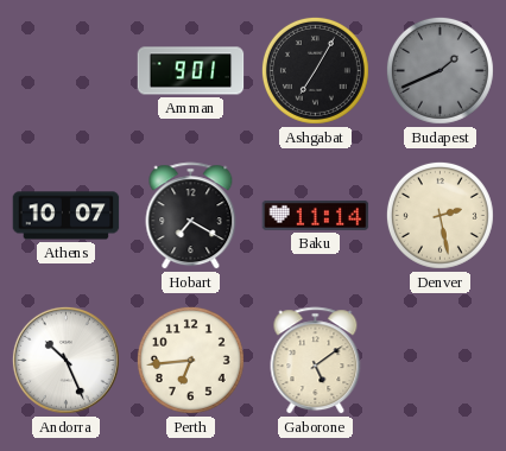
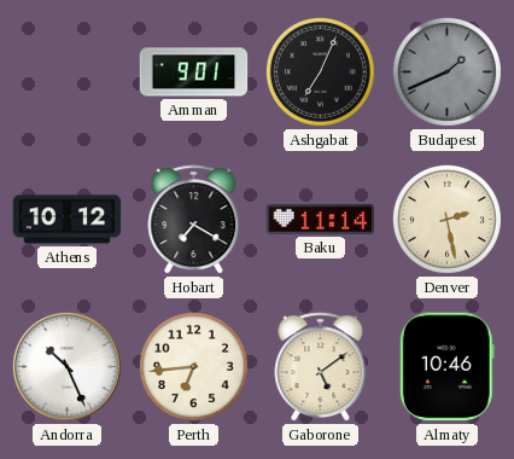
Ashgabat: 7:05 -> 7:04
Athens: 10:07 -> 10:12
Almaty: none -> 10:46
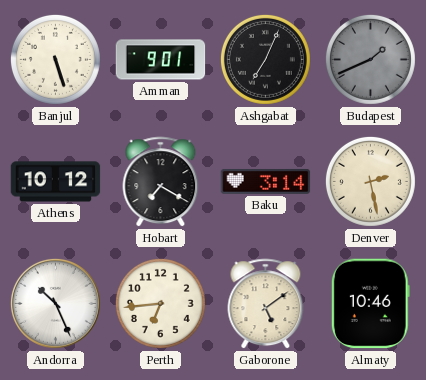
Banjul: none -> 5:27
Baku: 11:14 -> 3:14
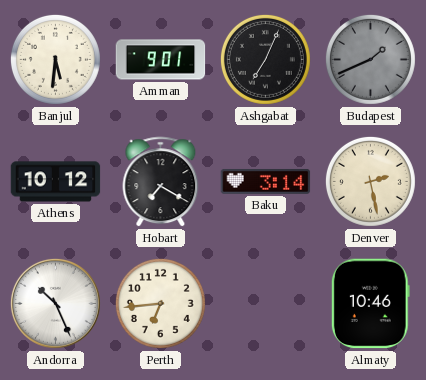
Banjul: 5:27 -> 5:31
Gaborone: 5:09 -> none
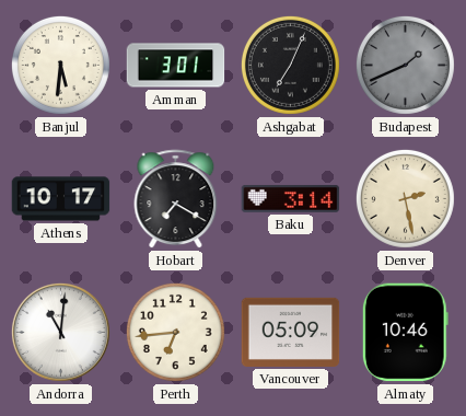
Amman: 9:01 -> 3:01
Athens: 10:12 -> 10:17
Andorra: 10:26 -> 11:01
Vancouver: none -> 05:09
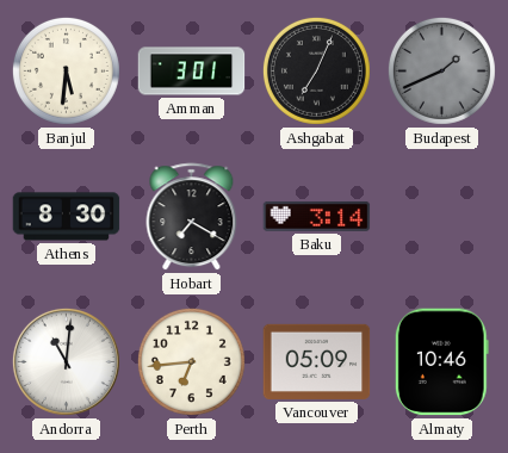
Athens: 10:17 -> 8:30
Denver: 2:28 -> none
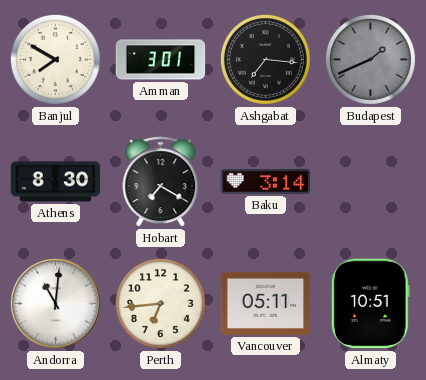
Banjul: 5:31 -> 7:50
Ashgabat: 7:04 -> 7:16
Vancouver: 05:09 -> 05:11
Almaty: 10:46 -> 10:51
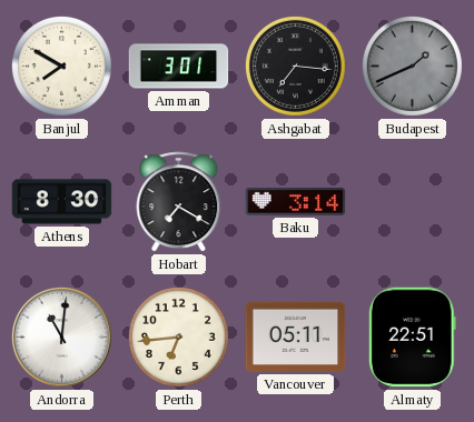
Almaty: 10:51 -> 22:51
